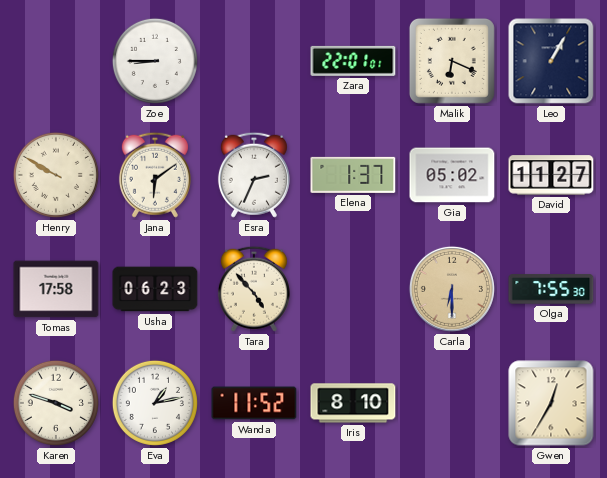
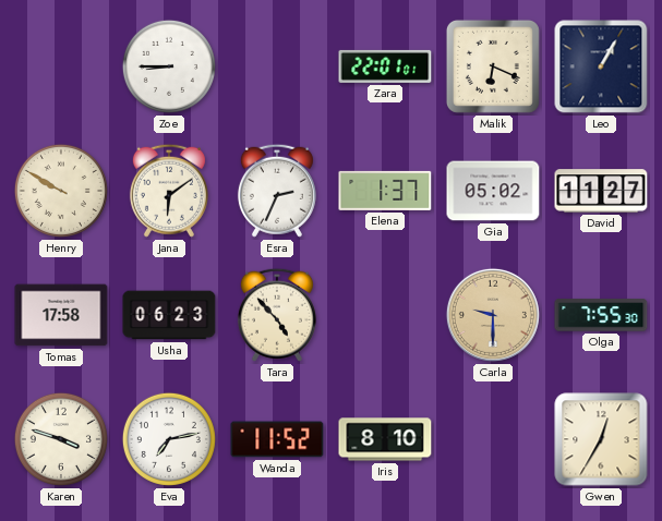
Carla: 6:30 -> 9:30
Eva: 1:13 -> 7:13
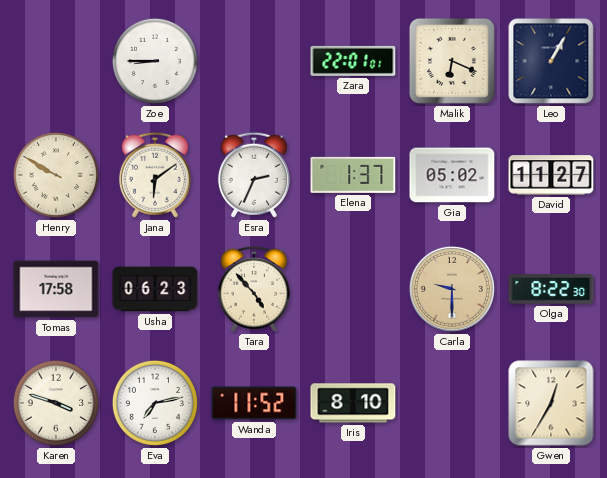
Olga: 7:55 -> 8:22
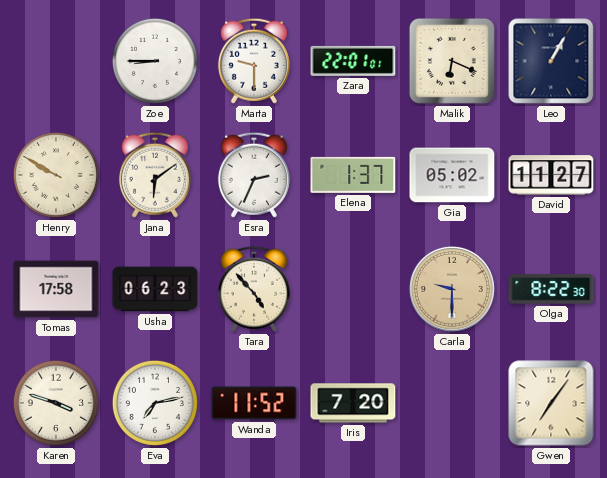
Marta: none -> 9:30
Iris: 8:10 -> 7:20
Gwen: 12:35 -> 7:06
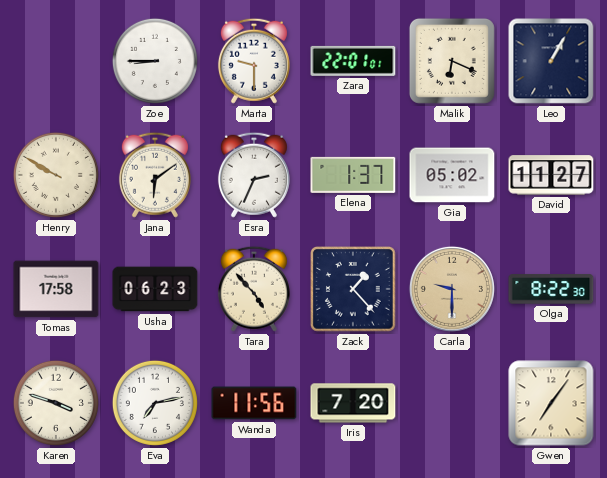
Zack: none -> 1:23
Wanda: 11:52 -> 11:56
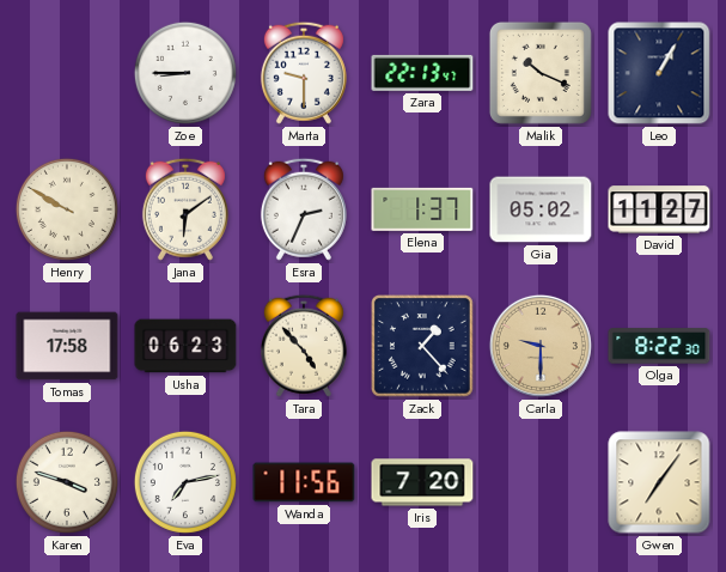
Zara: 22:01 -> 22:13
Malik: 6:19 -> 10:19
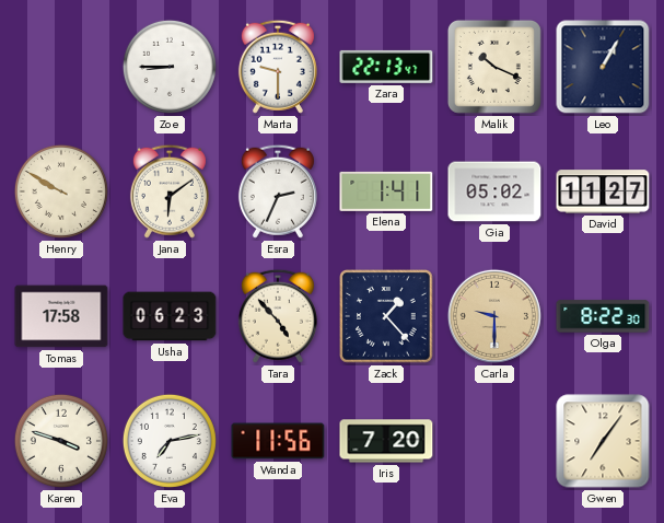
Elena: 1:37 -> 1:41
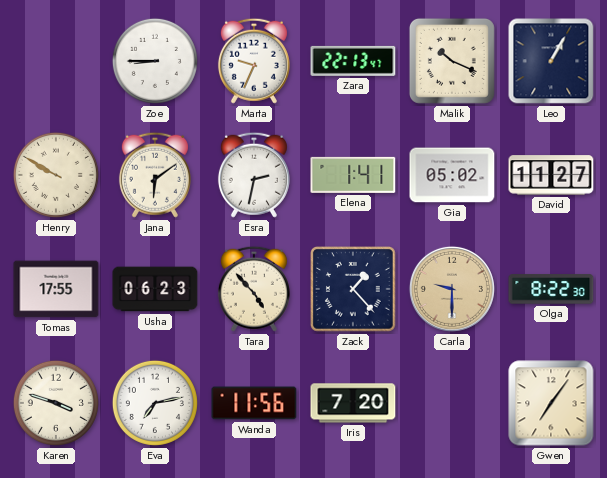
Marta: 9:30 -> 9:34
Esra: 2:34 -> 2:32
Tomas: 17:58 -> 17:55
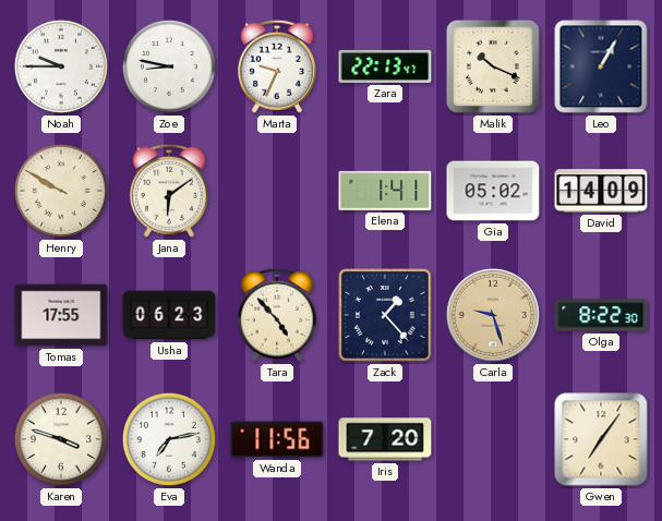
Noah: none -> 9:45
Zoe: 8:45 -> 8:47
Esra: 2:32 -> none
David: 11:27 -> 14:09
Carla: 9:30 -> 9:27
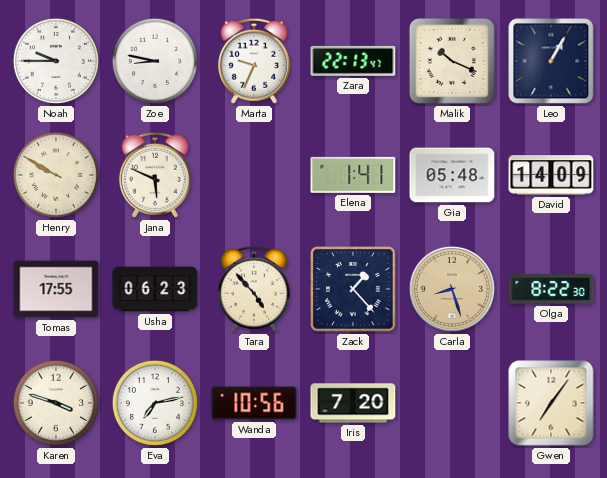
Jana: 6:09 -> 5:49
Gia: 05:02 -> 05:48
Carla: 9:27 -> 8:27
Wanda: 11:56 -> 10:56
